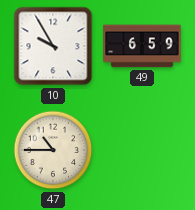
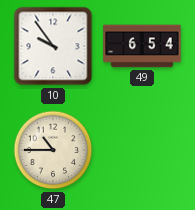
10: 9:55 -> 9:54
49: 6:59 -> 6:54
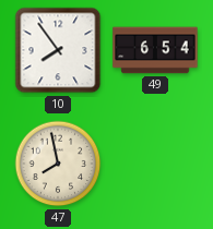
10: 9:54 -> 7:54
47: 10:45 -> 7:58
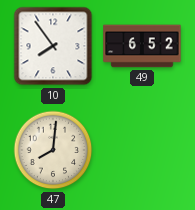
49: 6:54 -> 6:52
47: 7:58 -> 8:01
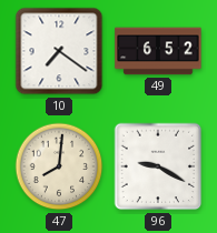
10: 7:54 -> 7:21
96: none -> 9:20
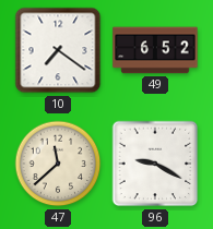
47: 8:01 -> 11:38
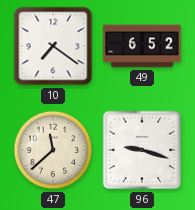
96: 9:20 -> 9:18
